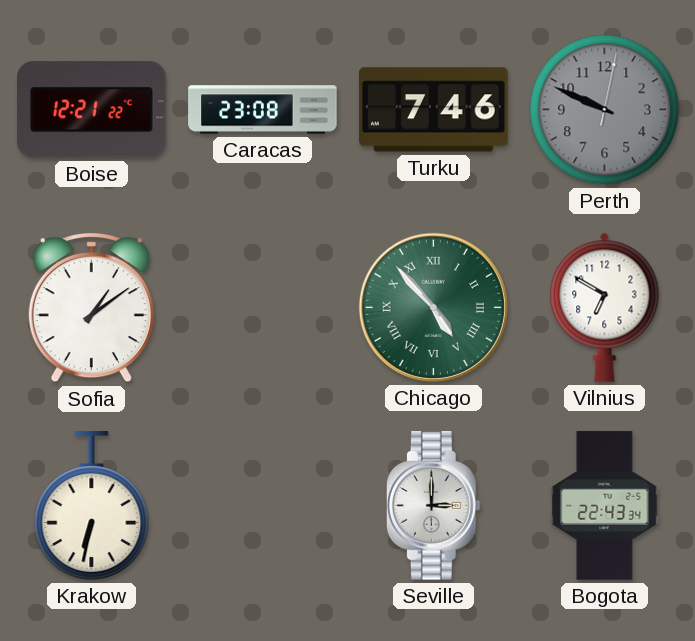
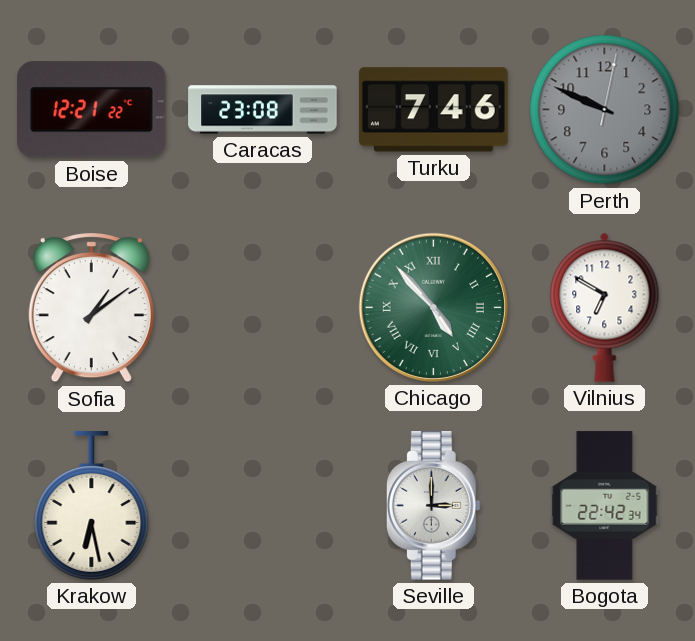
Krakow: 6:32 -> 6:28
Bogota: 22:43 -> 22:42
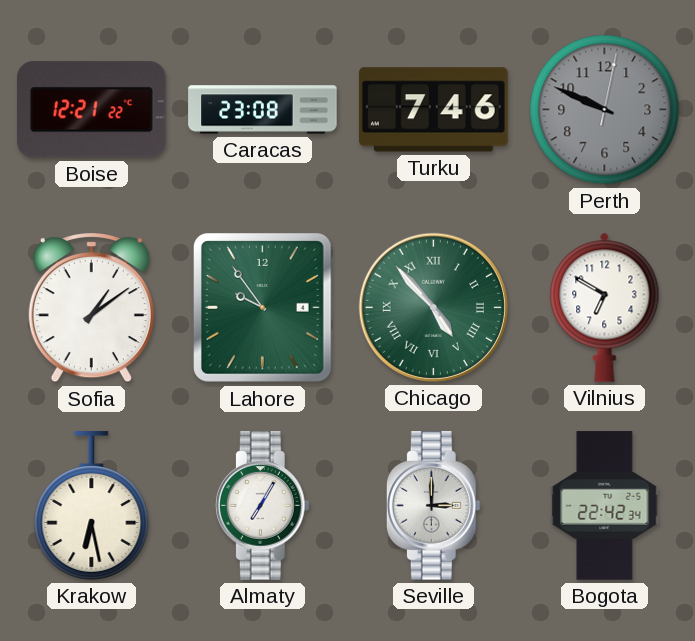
Lahore: none -> 9:54
Almaty: none -> 7:05
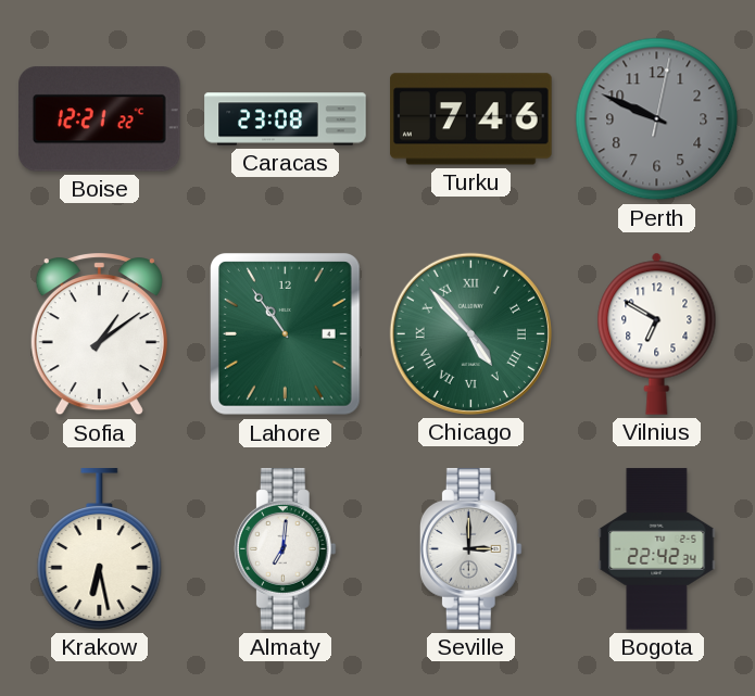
Lahore: 9:54 -> 10:54
Almaty: 7:05 -> 7:01
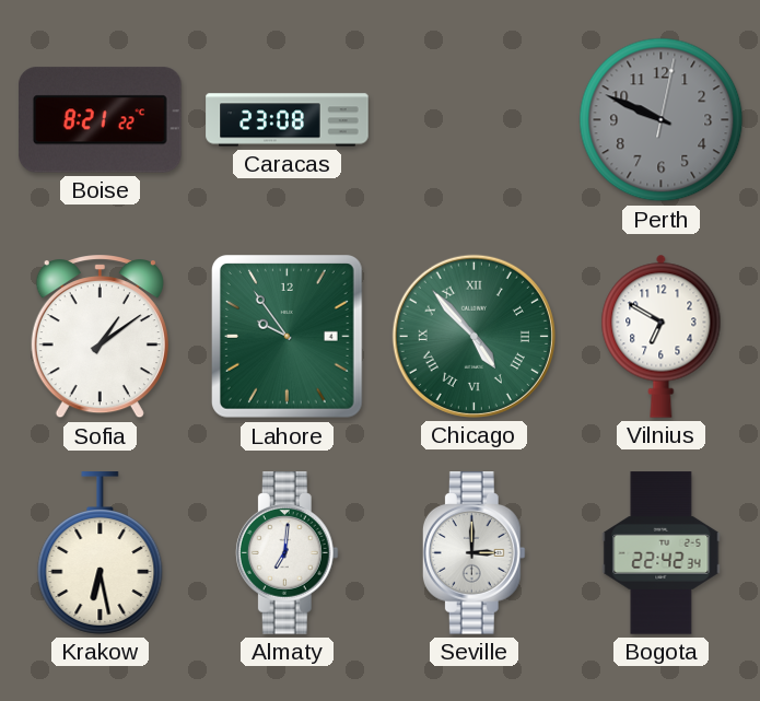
Boise: 12:21 -> 8:21
Turku: 7:46 -> none
Lahore: 10:54 -> 9:54
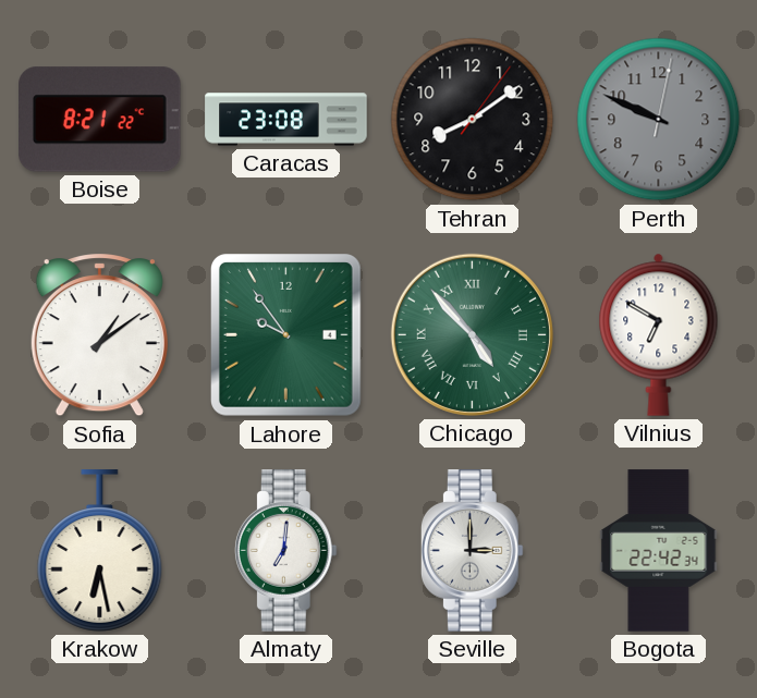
Tehran: none -> 8:09
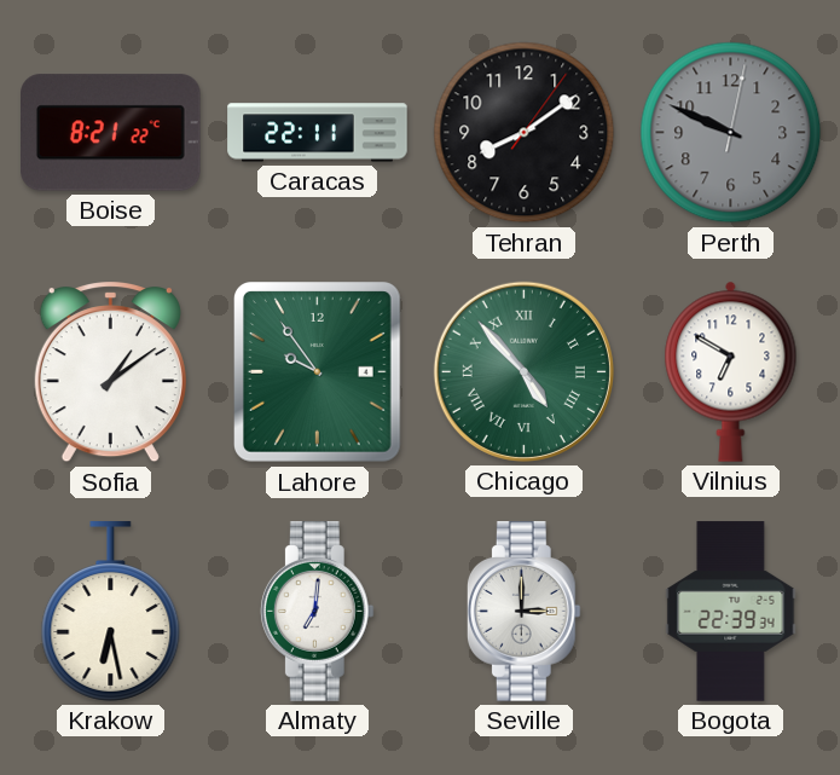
Caracas: 23:08 -> 22:11
Bogota: 22:42 -> 22:39
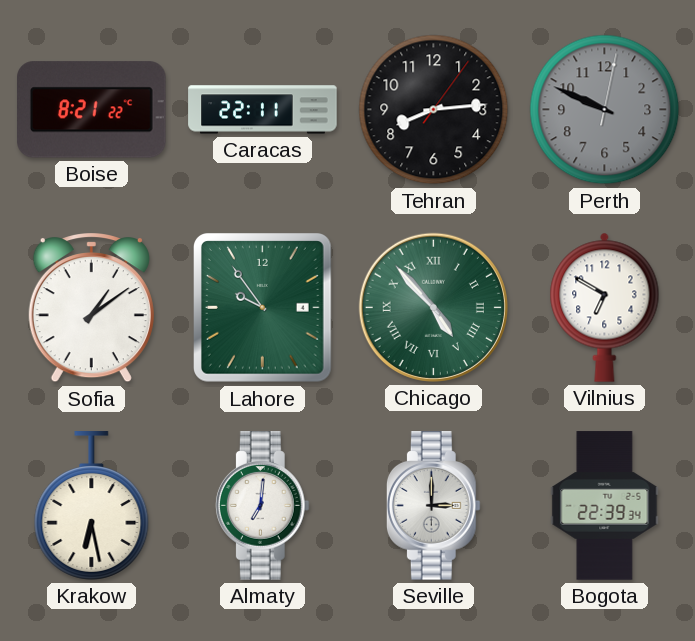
Tehran: 8:09 -> 8:14
